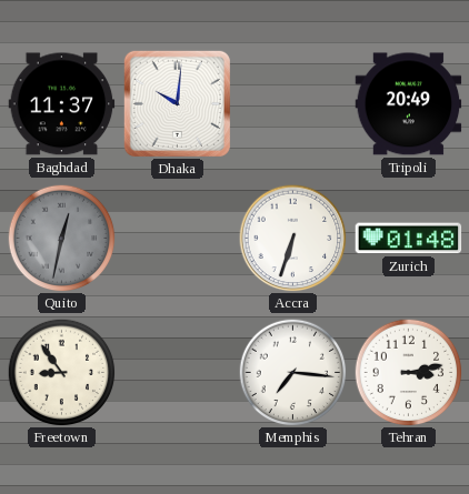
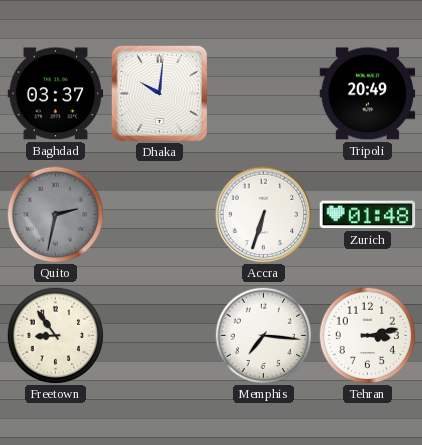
Baghdad: 11:37 -> 03:37
Quito: 12:32 -> 2:32
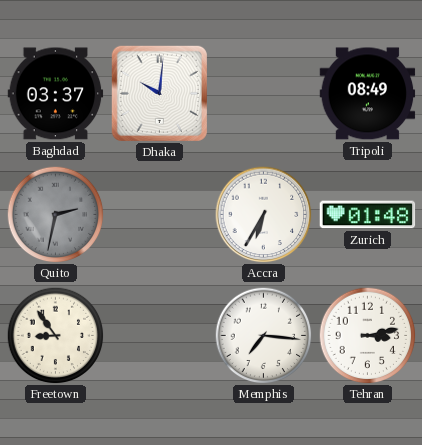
Tripoli: 20:49 -> 08:49
Accra: 6:33 -> 6:35
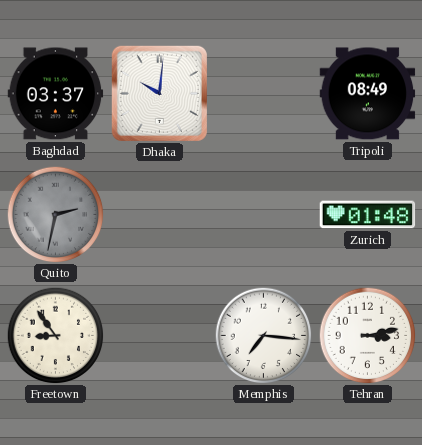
Accra: 6:35 -> none
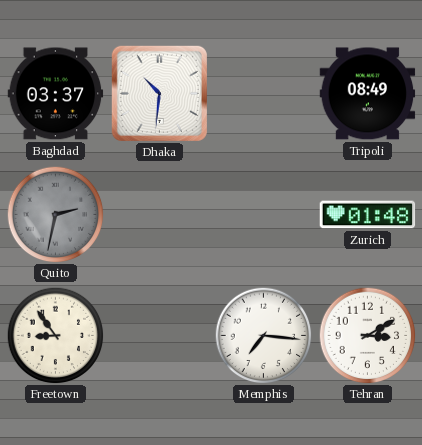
Dhaka: 10:01 -> 10:31
Tehran: 3:13 -> 3:10
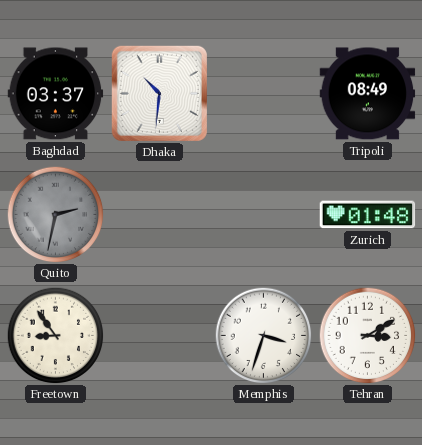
Memphis: 7:16 -> 3:33
